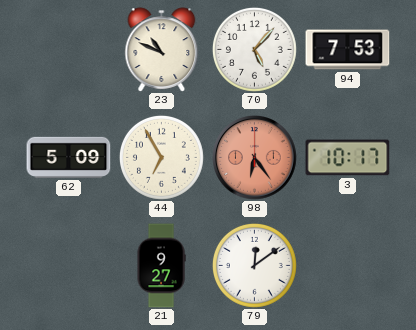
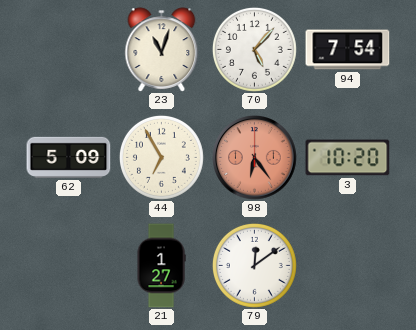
23: 10:49 -> 11:03
94: 7:53 -> 7:54
3: 10:17 -> 10:20
21: 9:27 -> 1:27
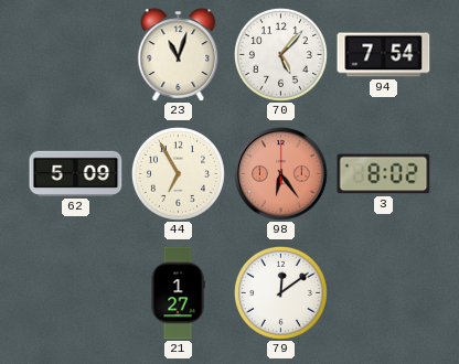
3: 10:20 -> 8:02
